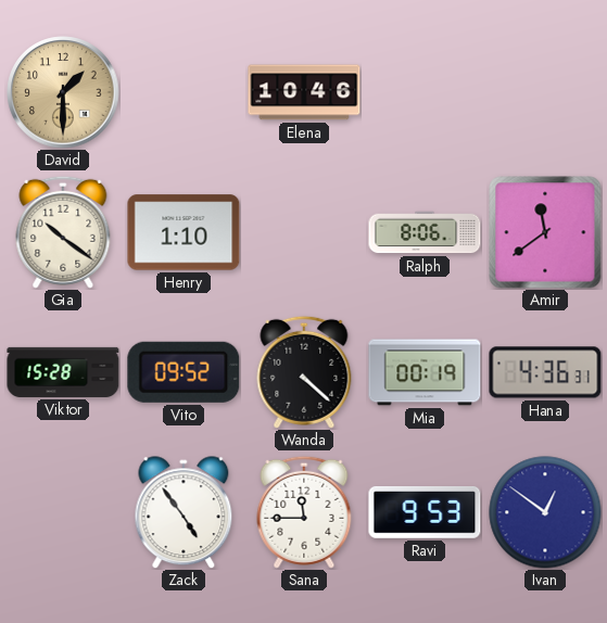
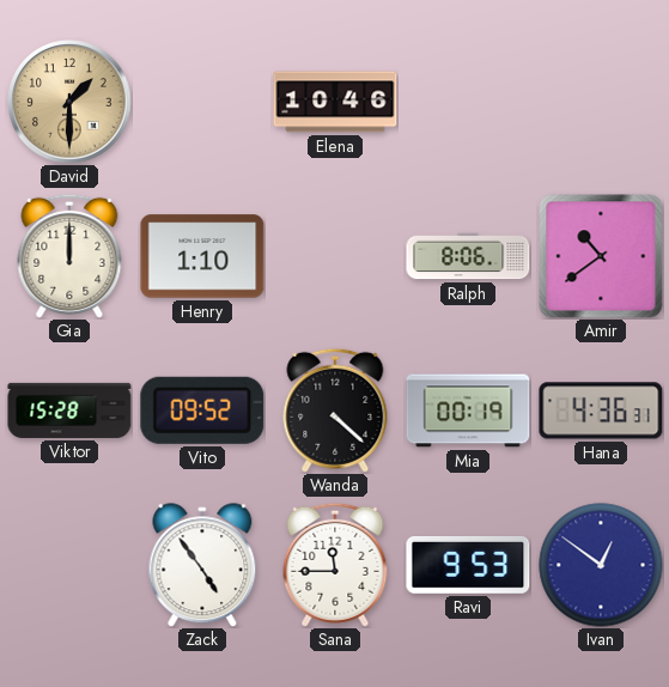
Gia: 10:21 -> 12:00
Amir: 11:39 -> 10:39
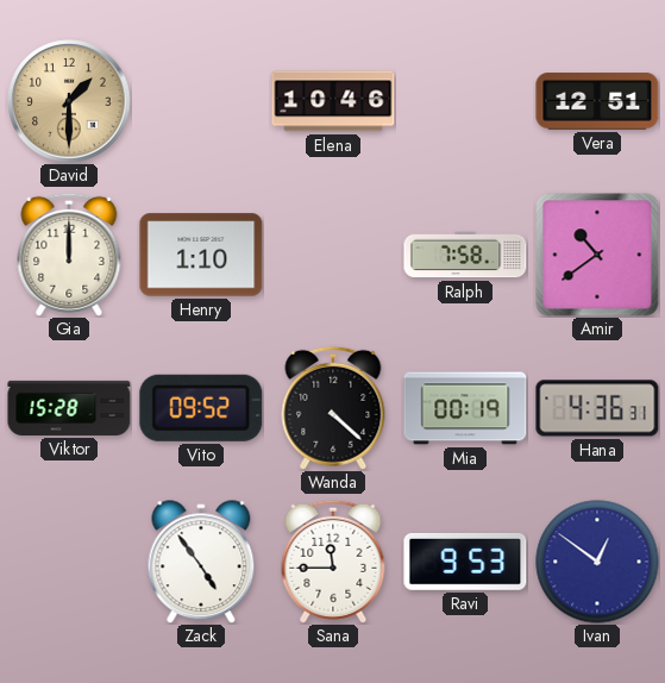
Vera: none -> 12:51
Ralph: 8:06 -> 7:58
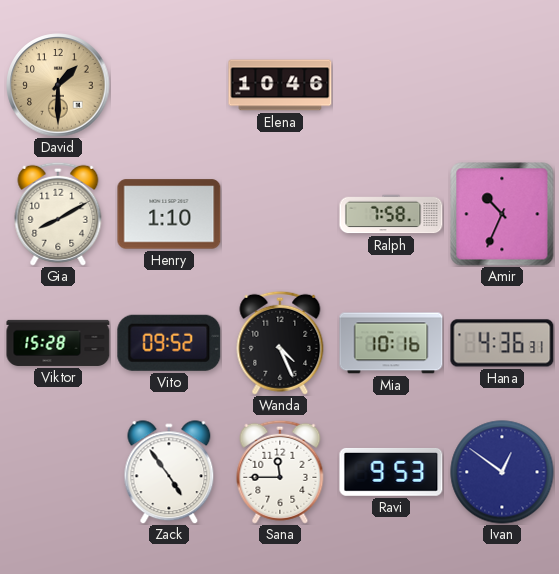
Vera: 12:51 -> none
Gia: 12:00 -> 8:10
Amir: 10:39 -> 10:34
Wanda: 4:22 -> 4:26
Mia: 00:19 -> 10:16
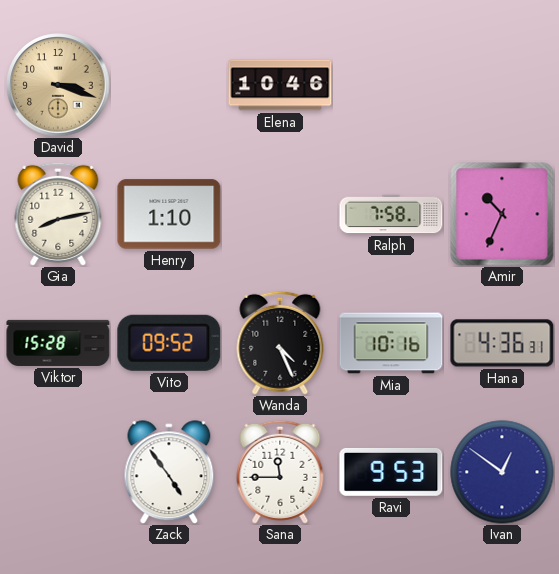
David: 1:30 -> 3:18
Gia: 8:10 -> 8:13
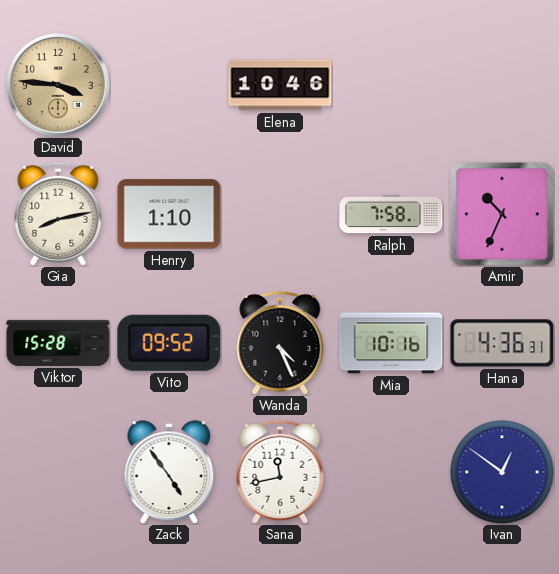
David: 3:18 -> 3:46
Sana: 11:45 -> 11:43
Ravi: 9:53 -> none
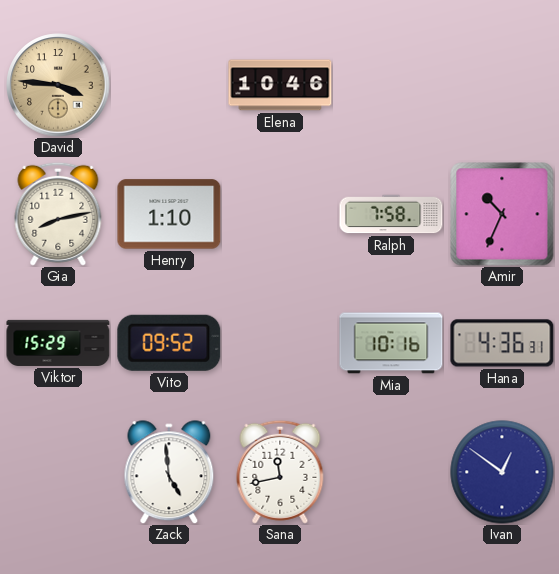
Viktor: 15:28 -> 15:29
Wanda: 4:26 -> none
Zack: 4:54 -> 4:59
